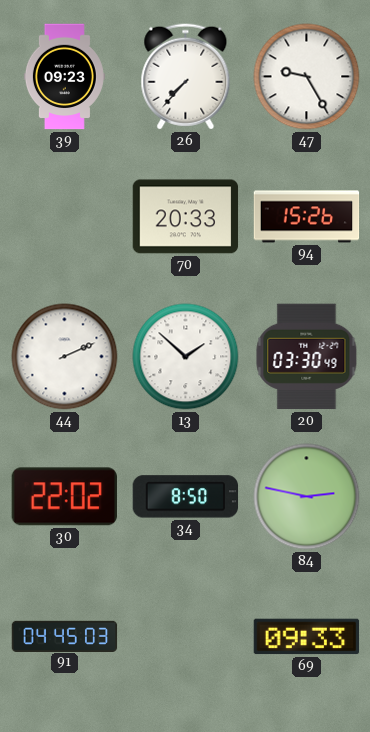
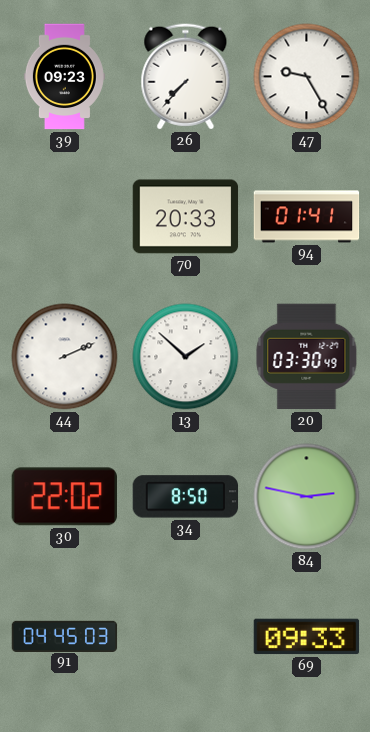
94: 15:26 -> 01:41
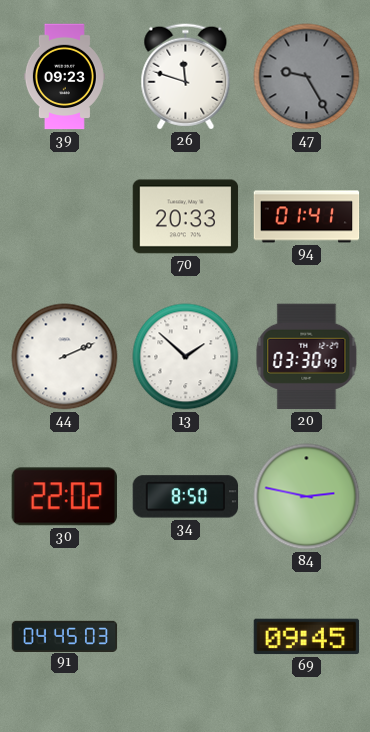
26: 7:37 -> 11:48
47 dial: white -> grey
69: 09:33 -> 09:45
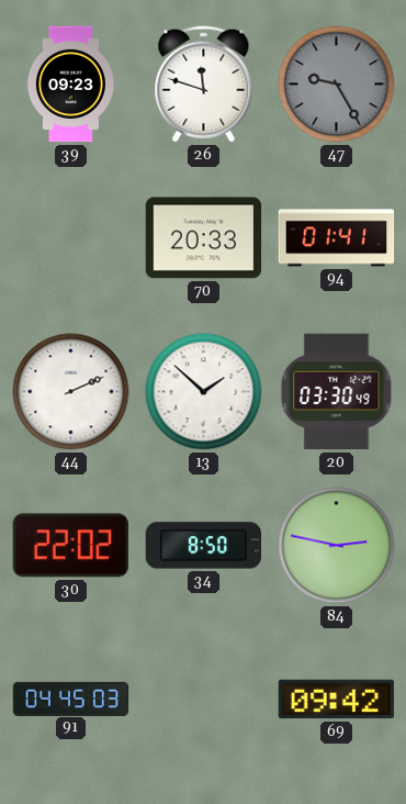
69: 09:45 -> 09:42
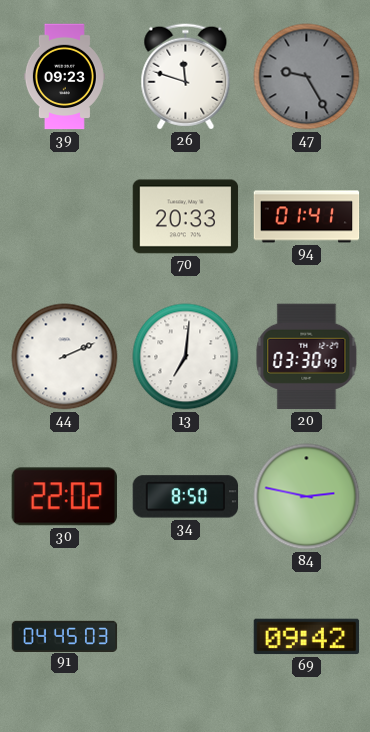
13: 1:52 -> 7:01
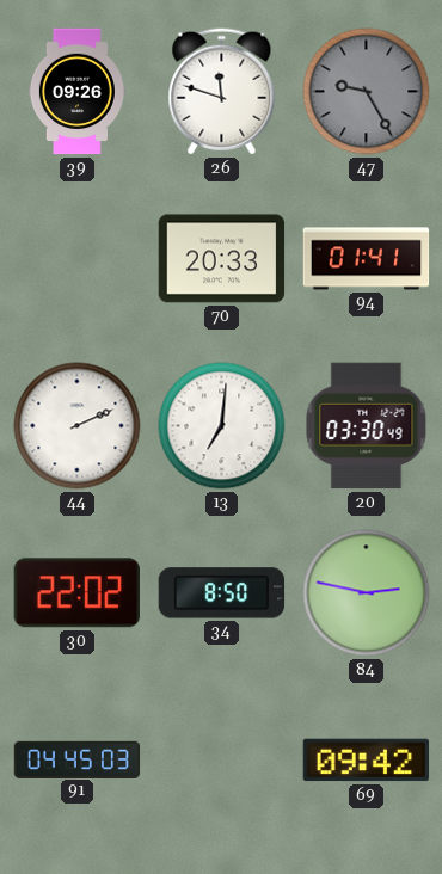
39: 09:23 -> 09:26
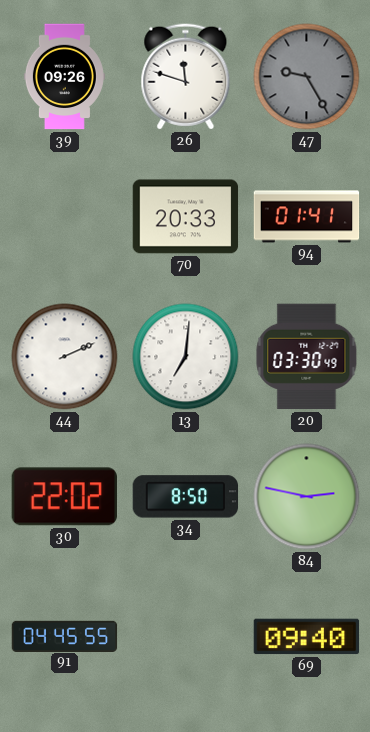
91: 04:45:03 -> 04:45:55
69: 09:42 -> 09:40
